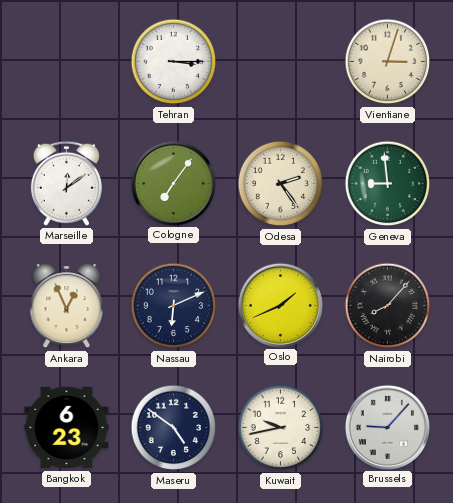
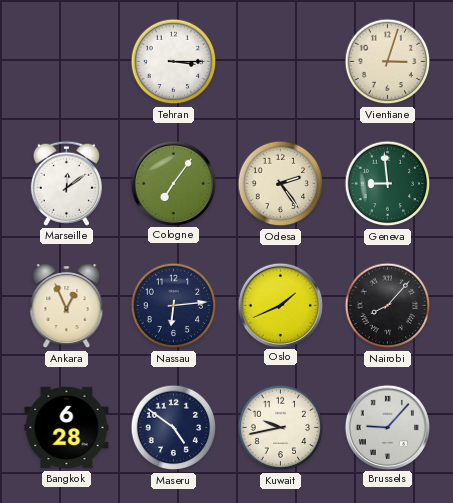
Nassau: 6:11 -> 6:14
Bangkok: 6:23 -> 6:28
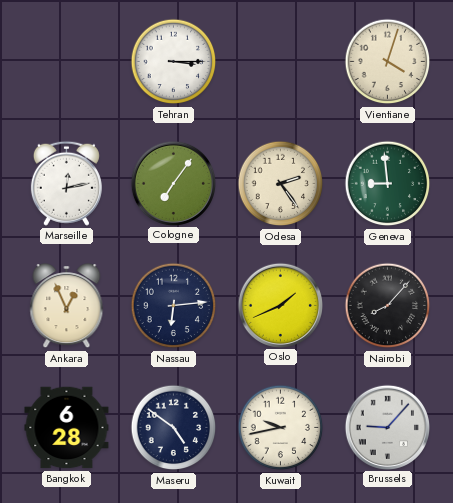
Vientiane: 3:03 -> 4:03
Marseille: 12:09 -> 12:13
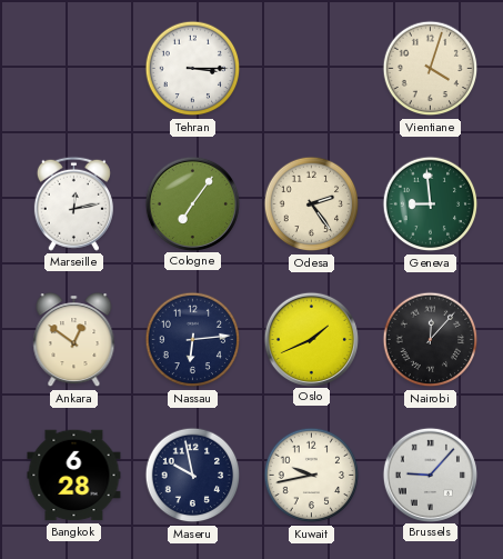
Ankara: 12:56 -> 12:51
Nairobi: 8:07 -> 12:07
Maseru: 4:51 -> 9:58
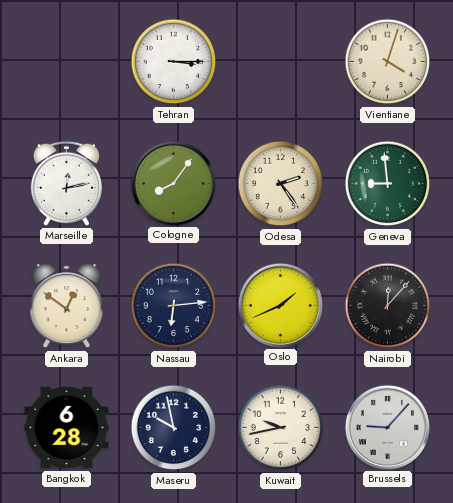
Cologne: 7:06 -> 8:06
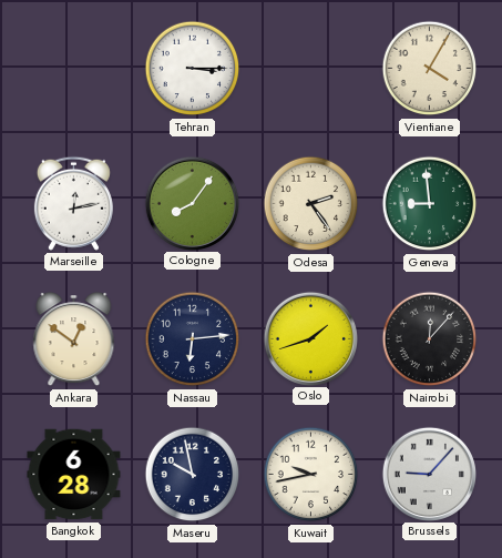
Vientiane: 4:03 -> 4:05
Oslo: 1:41 -> 1:42
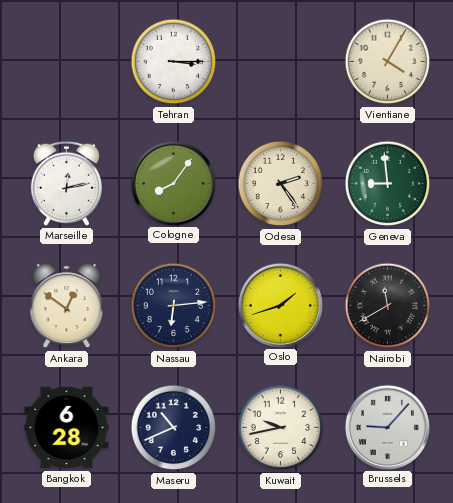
Nairobi: 12:07 -> 11:40
Maseru: 9:58 -> 10:41
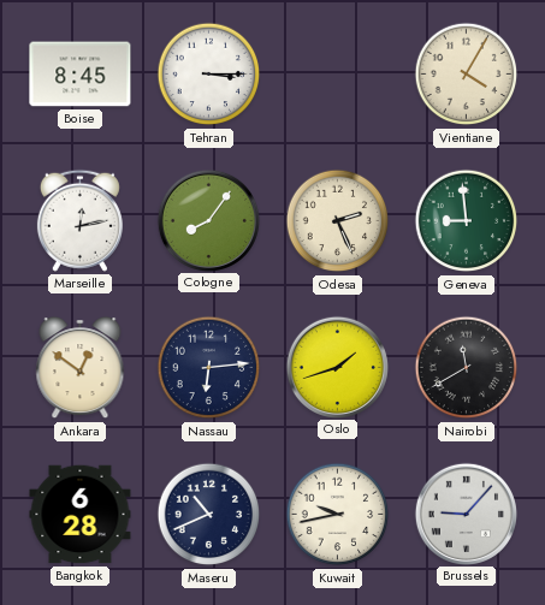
Boise: none -> 8:45
Odesa: 2:24 -> 2:26
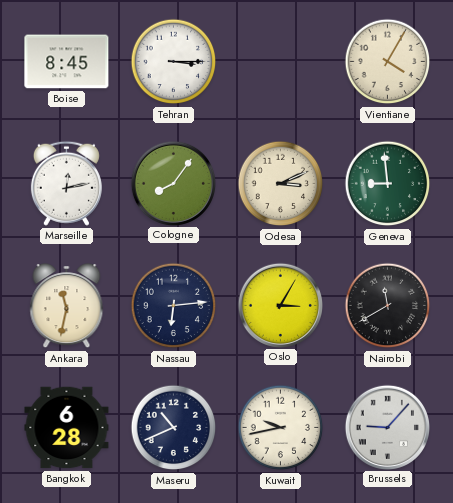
Odesa: 2:26 -> 3:11
Ankara: 12:51 -> 11:32
Oslo: 1:42 -> 3:05
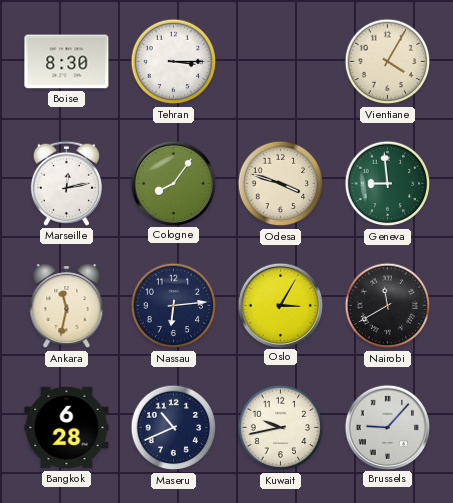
Boise: 8:45 -> 8:30
Odesa: 3:11 -> 3:48
